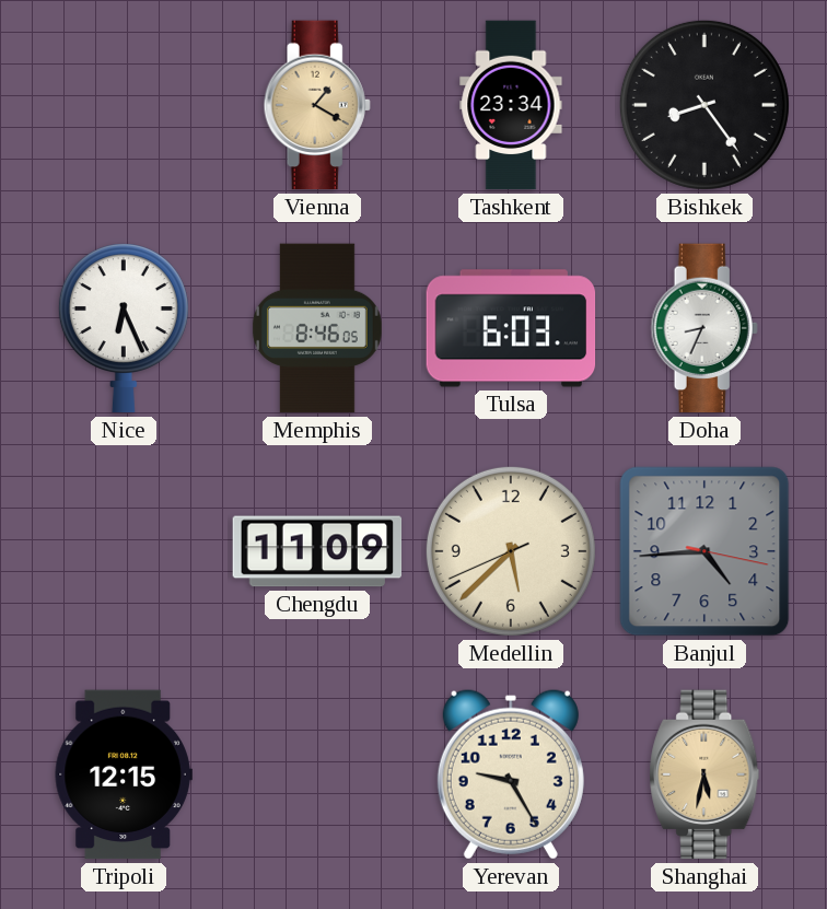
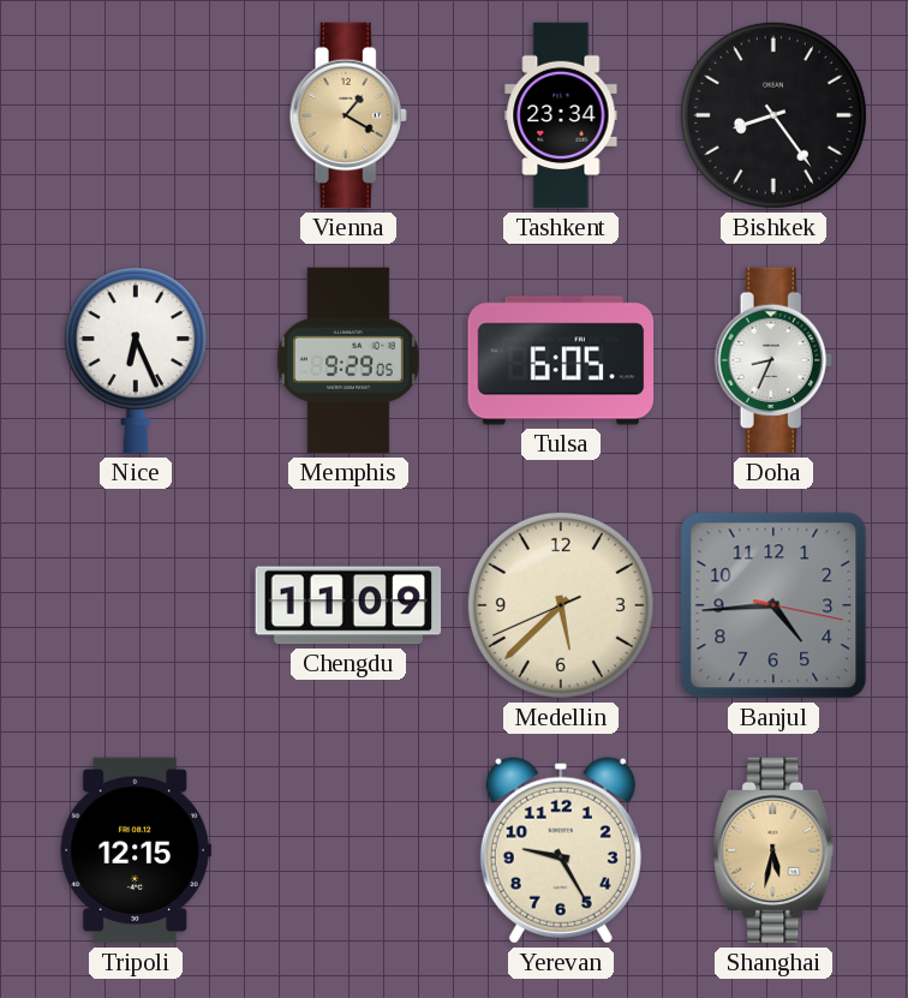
Memphis: 8:46 -> 9:29
Tulsa: 6:03 -> 6:05
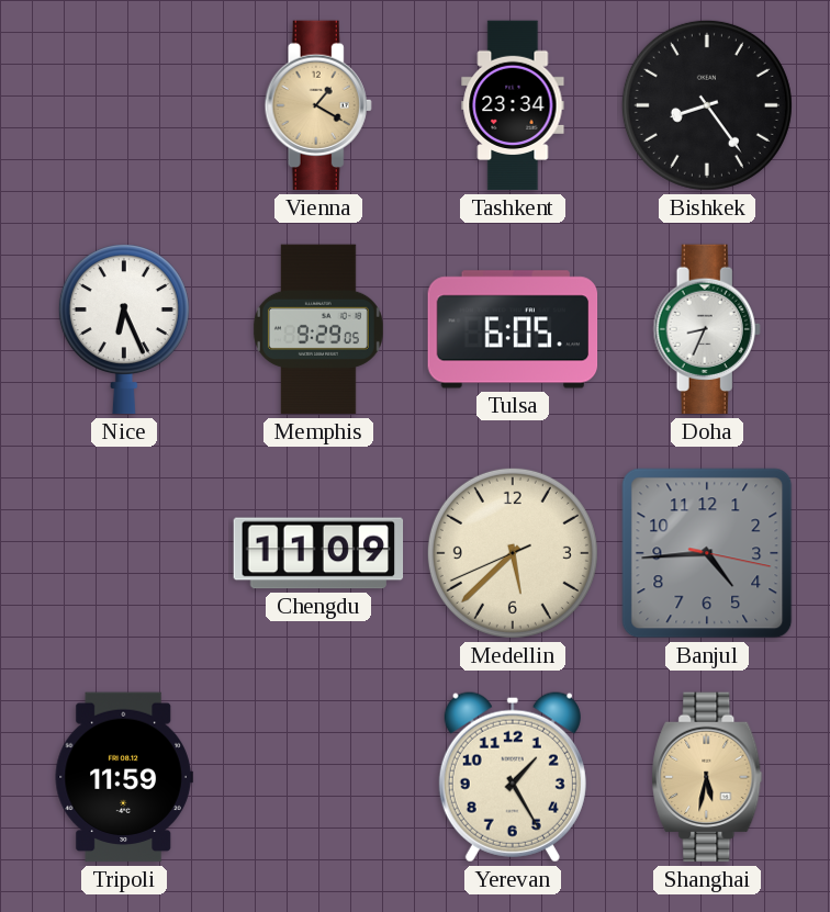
Tripoli: 12:15 -> 11:59
Yerevan: 9:25 -> 1:25
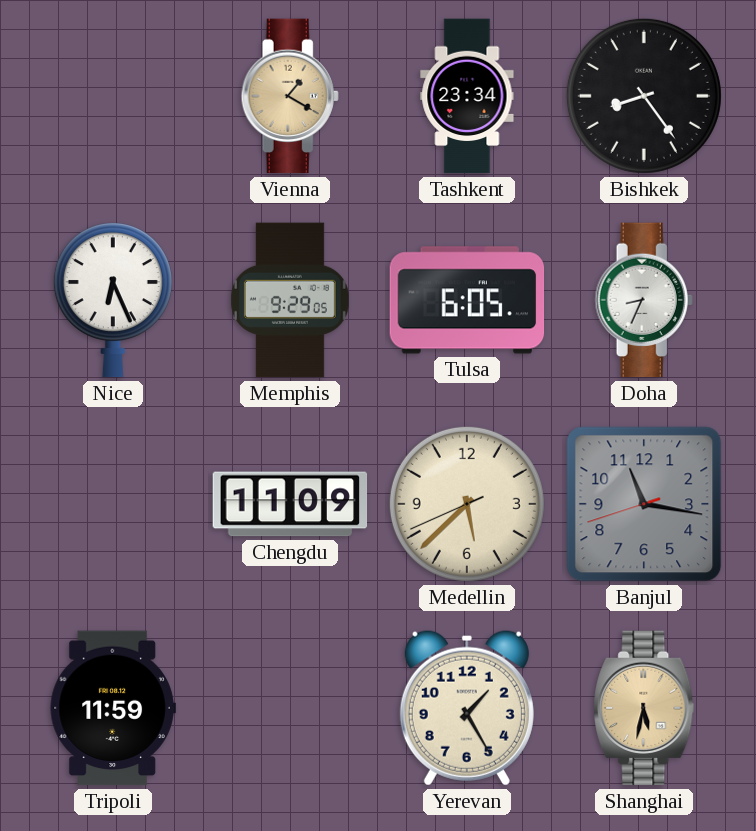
Banjul: 4:44 -> 11:16
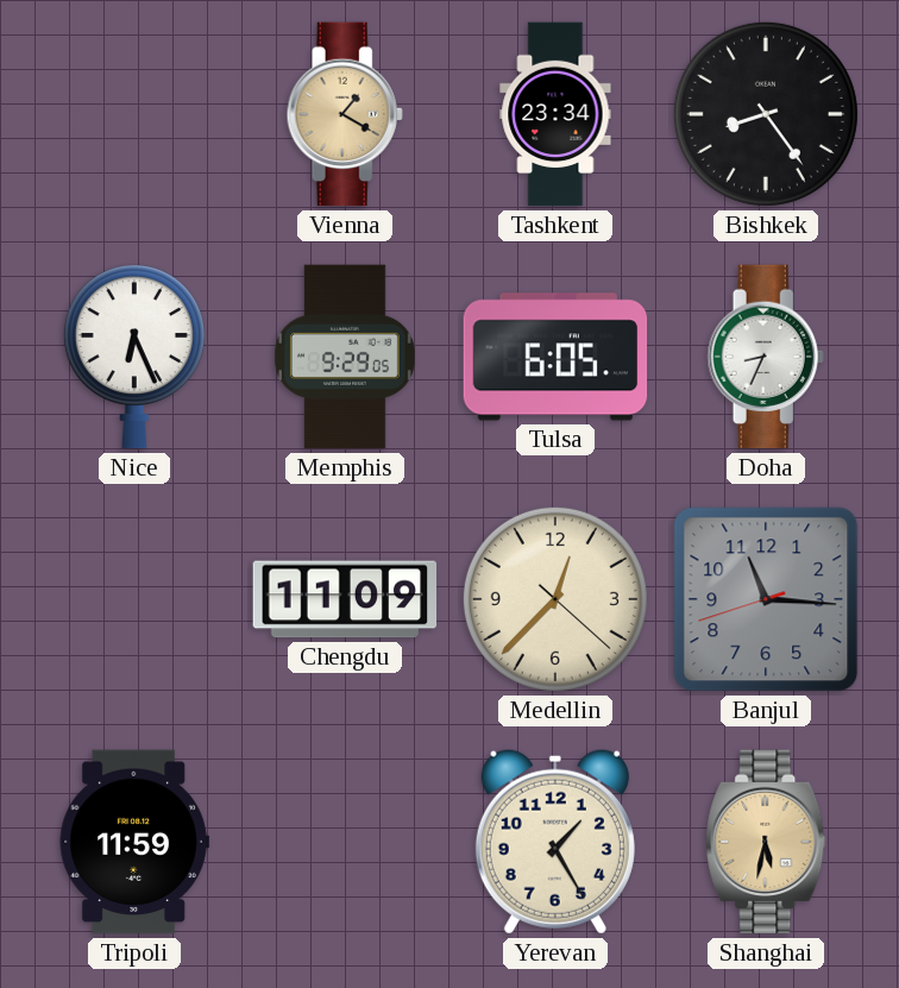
Medellin: 5:37 -> 12:37
Banjul: 11:16 -> 11:15
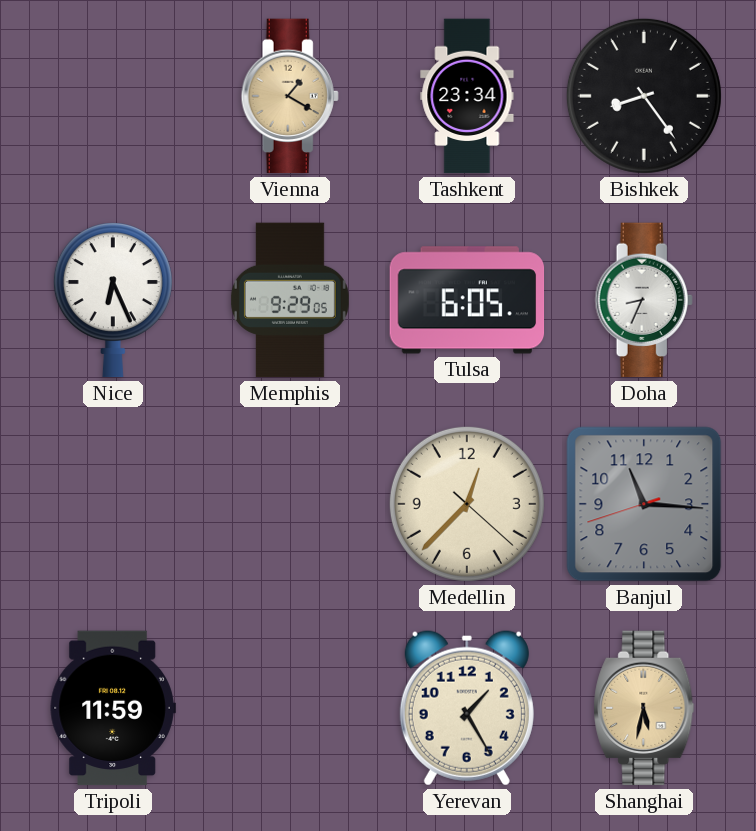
Chengdu: 11:09 -> none
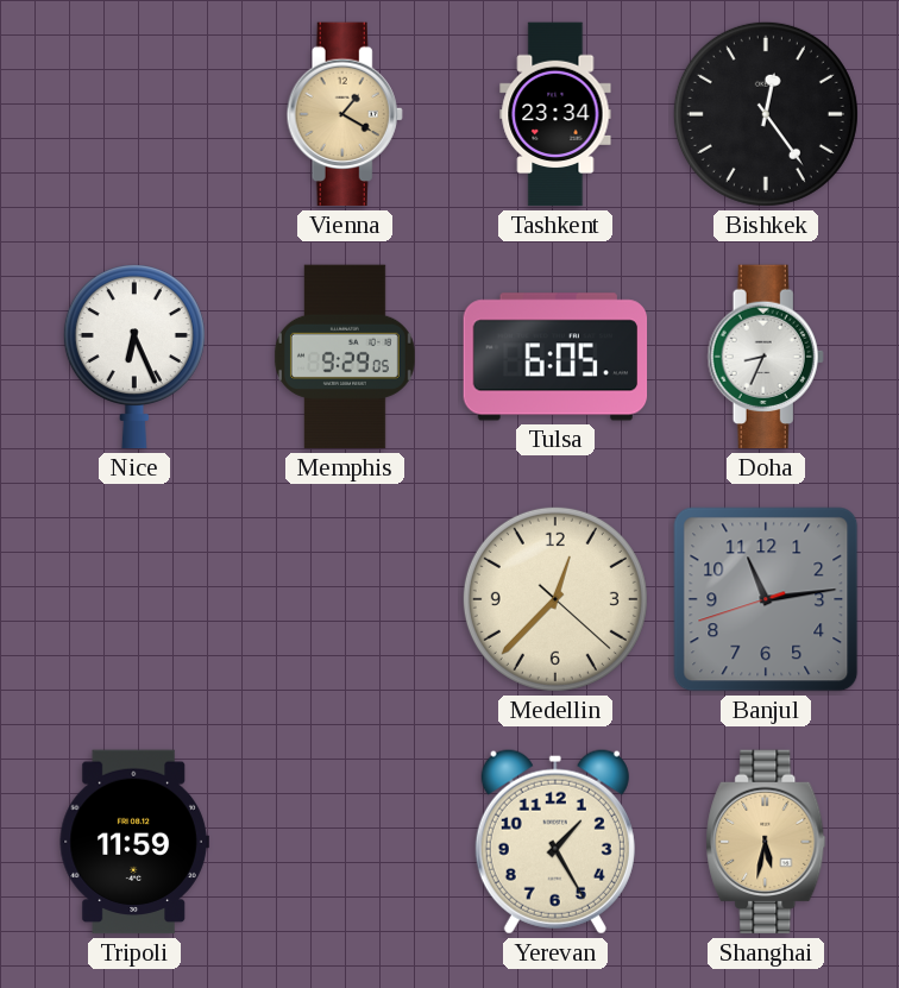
Bishkek: 8:24 -> 12:24
Banjul: 11:15 -> 11:13
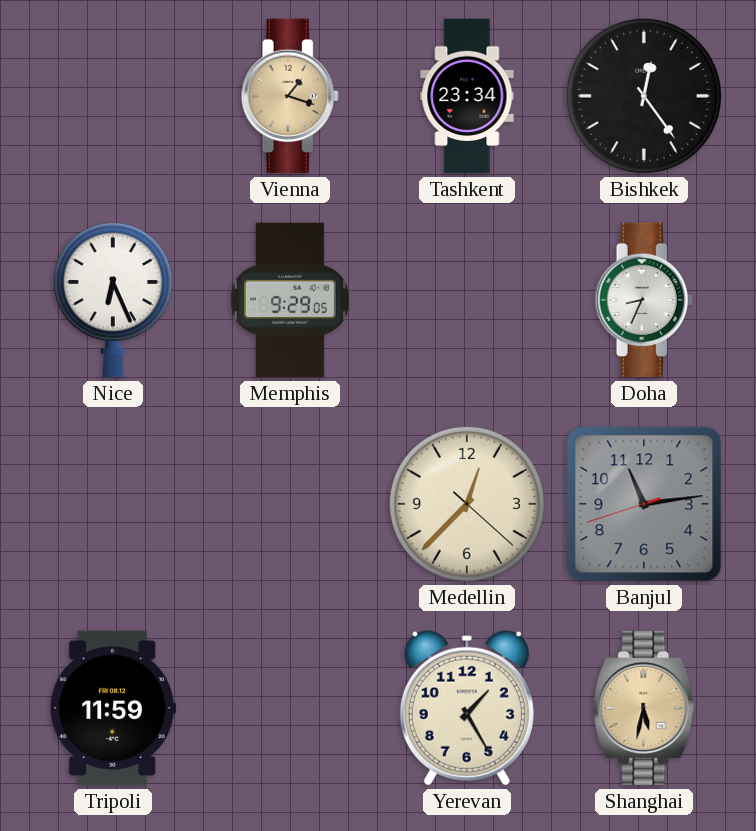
Vienna: 1:20 -> 1:18
Tulsa: 6:05 -> none
